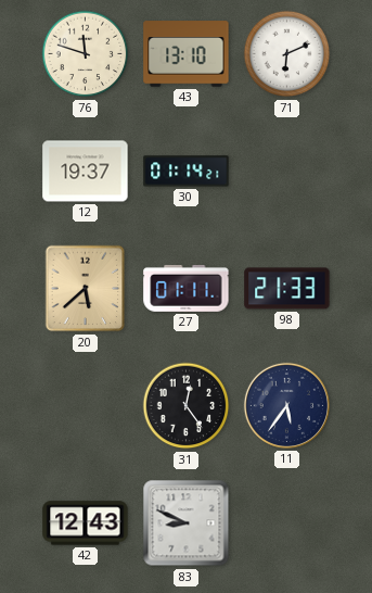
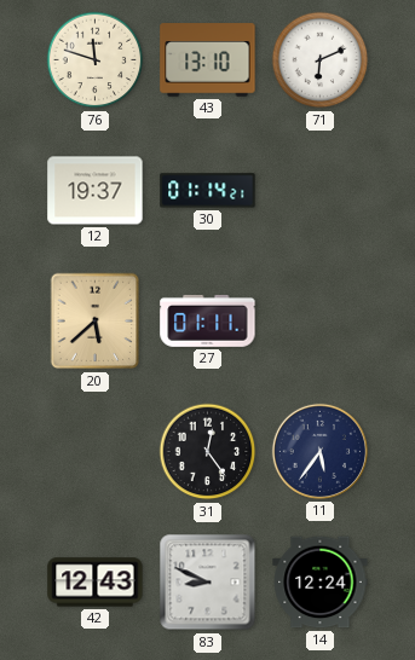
98: 21:33 -> none
14: none -> 12:24
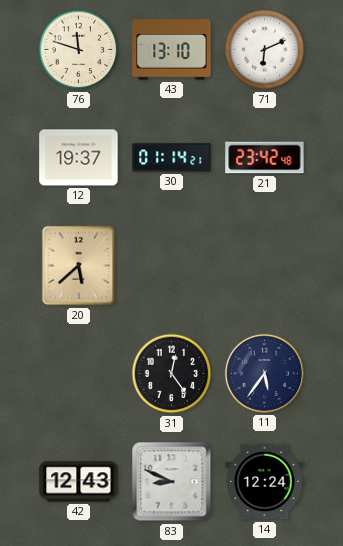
21: none -> 23:42
27: 01:11 -> none
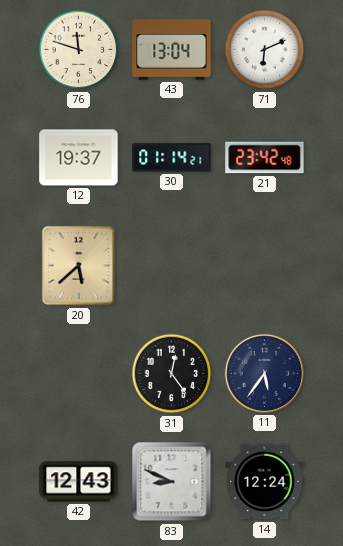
43: 13:10 -> 13:04
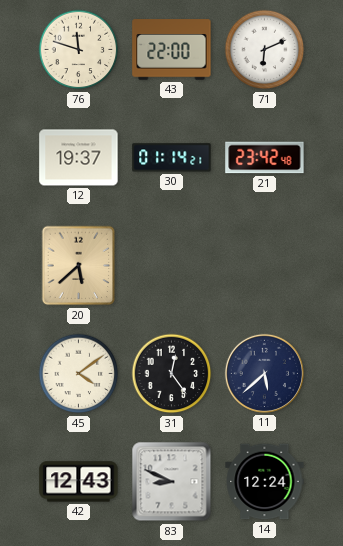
43: 13:04 -> 22:00
45: none -> 4:09
11: 5:36 -> 5:38
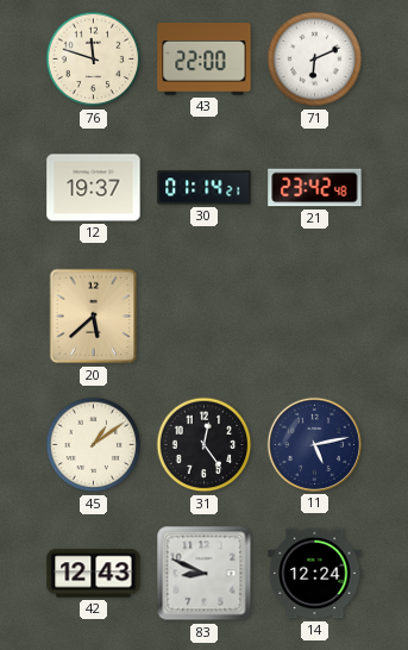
45: 4:09 -> 1:09
11: 5:38 -> 5:13
